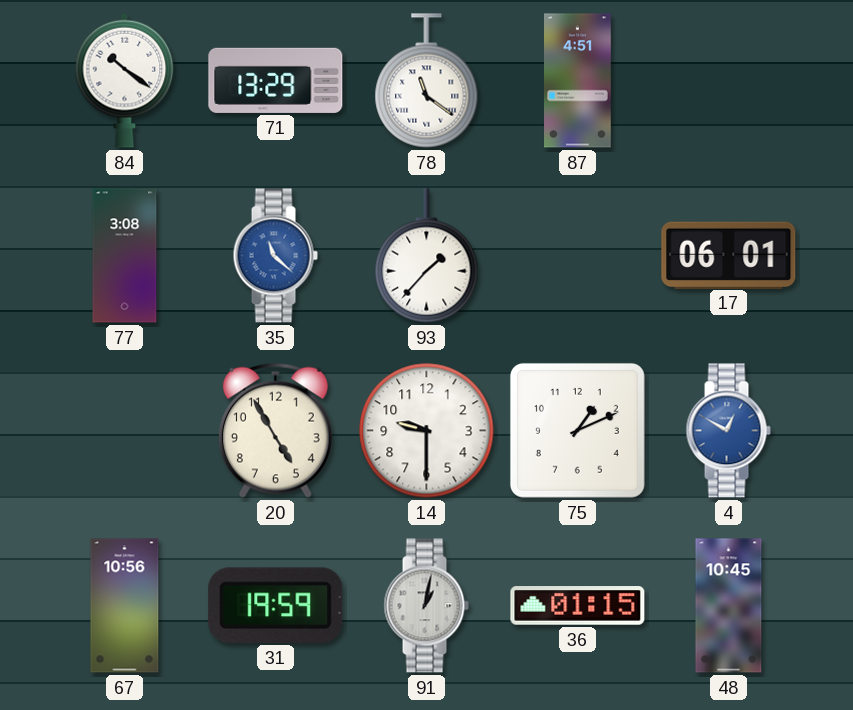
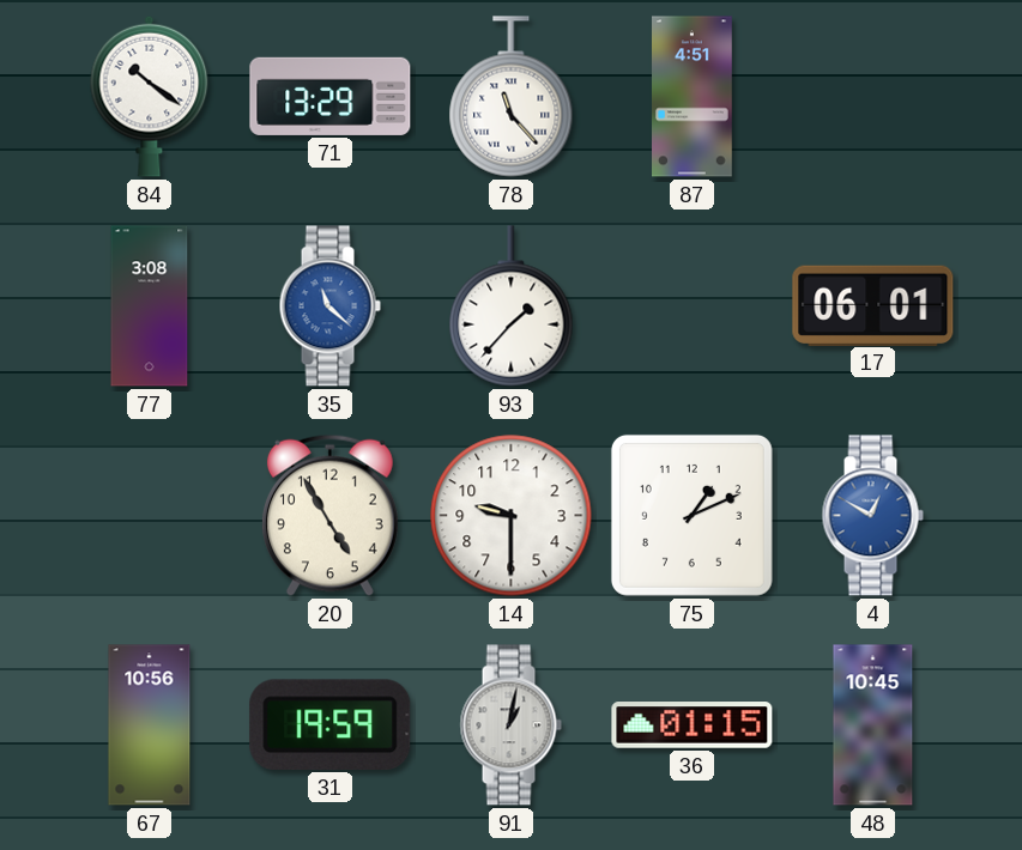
78: 11:21 -> 11:23
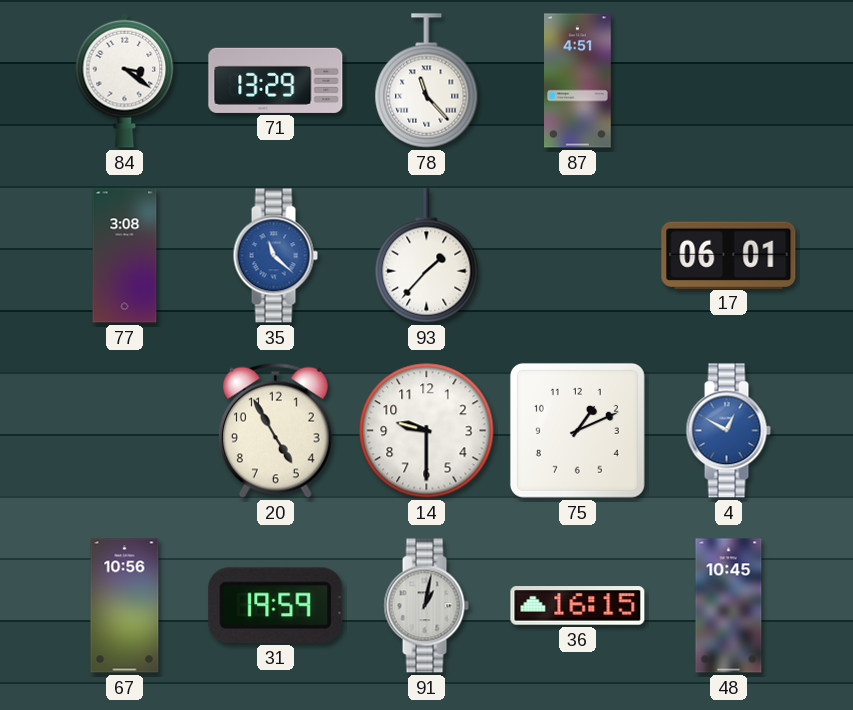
84: 10:21 -> 3:21
36: 01:15 -> 16:15
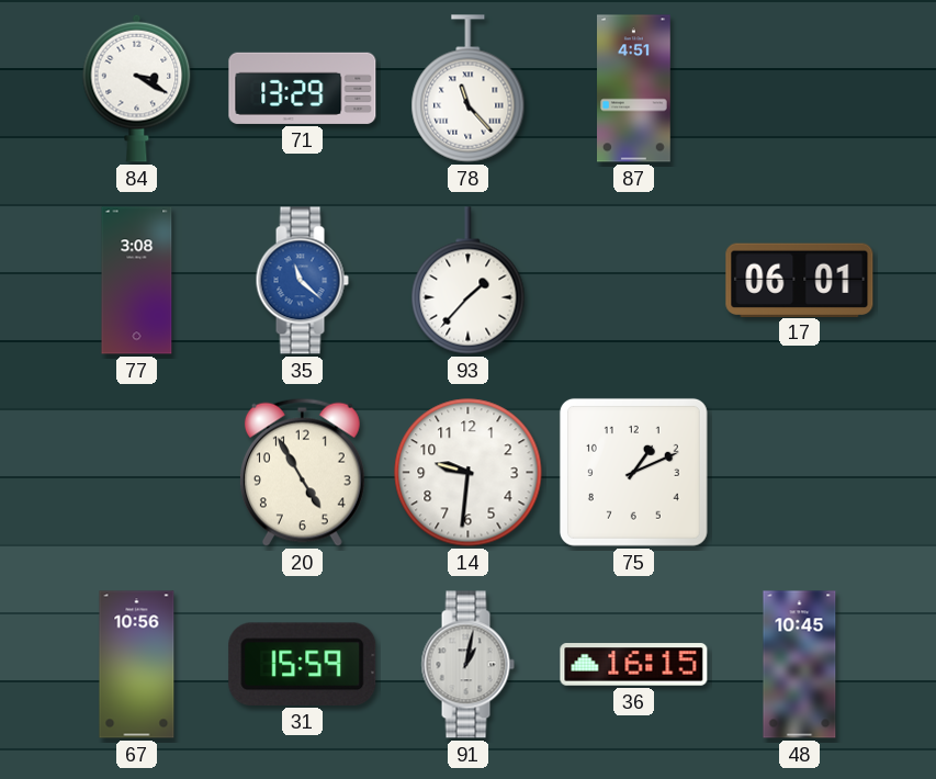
84: 3:21 -> 3:20
14: 9:30 -> 9:31
4: 12:50 -> none
31: 19:59 -> 15:59
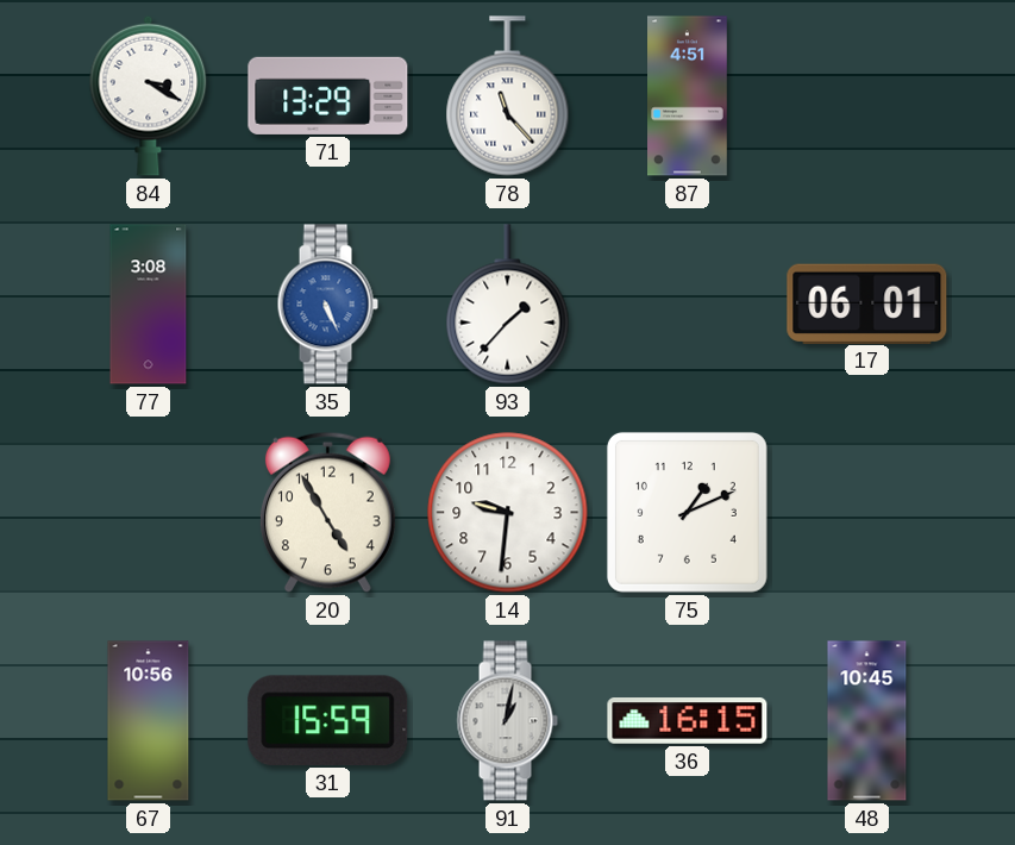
35: 11:22 -> 5:26
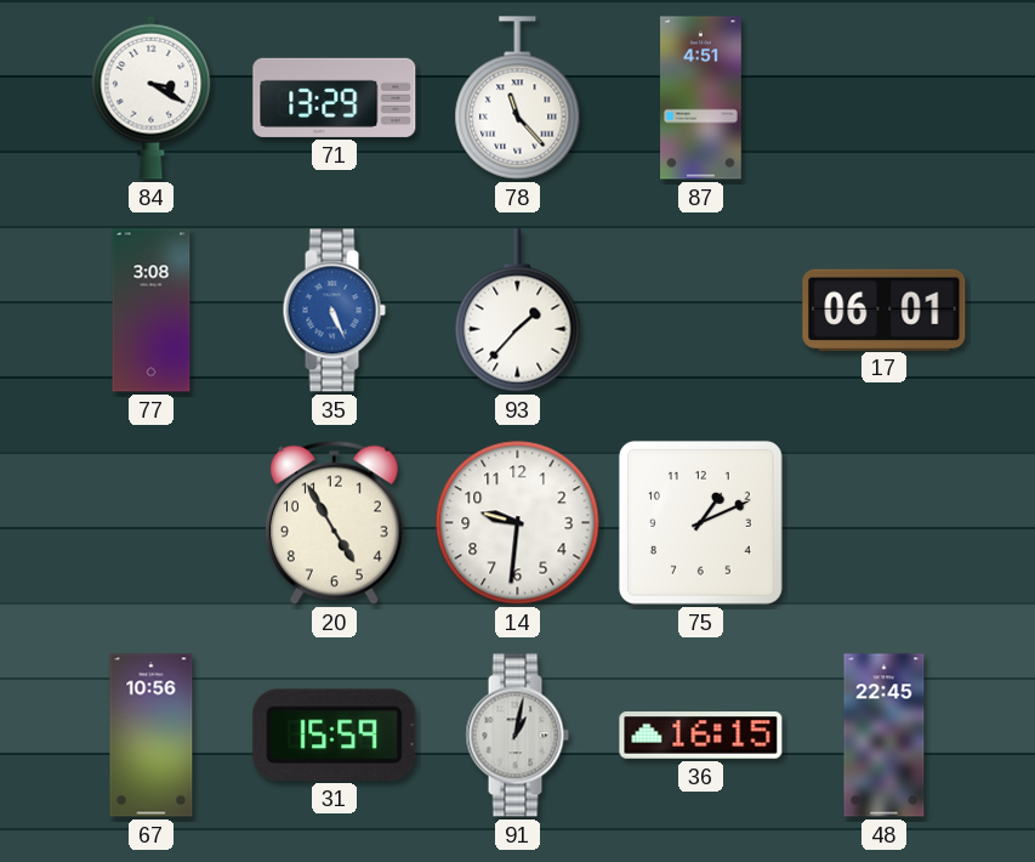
48: 10:45 -> 22:45
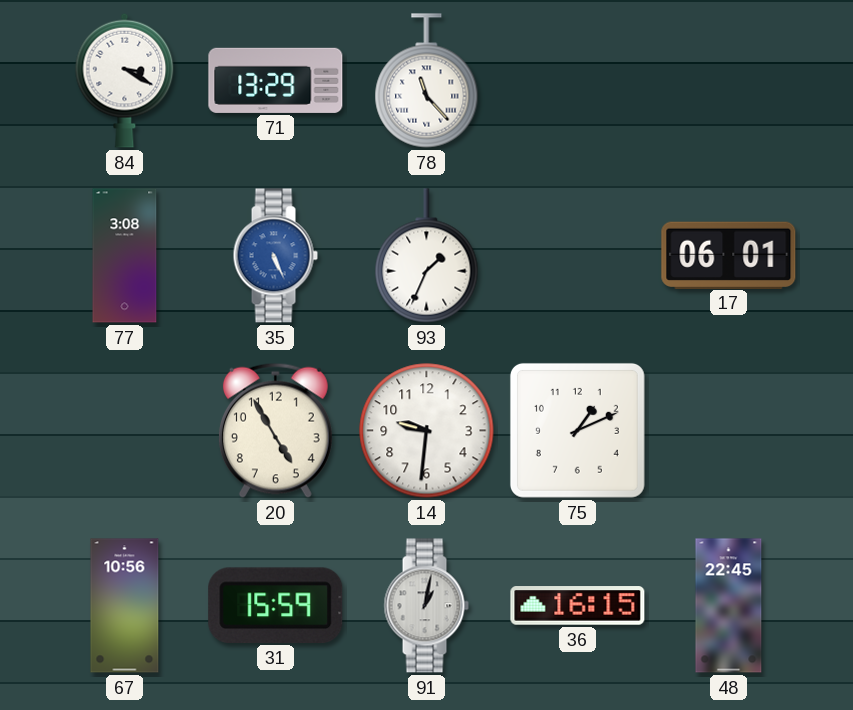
87: 4:51 -> none
93: 1:37 -> 1:34
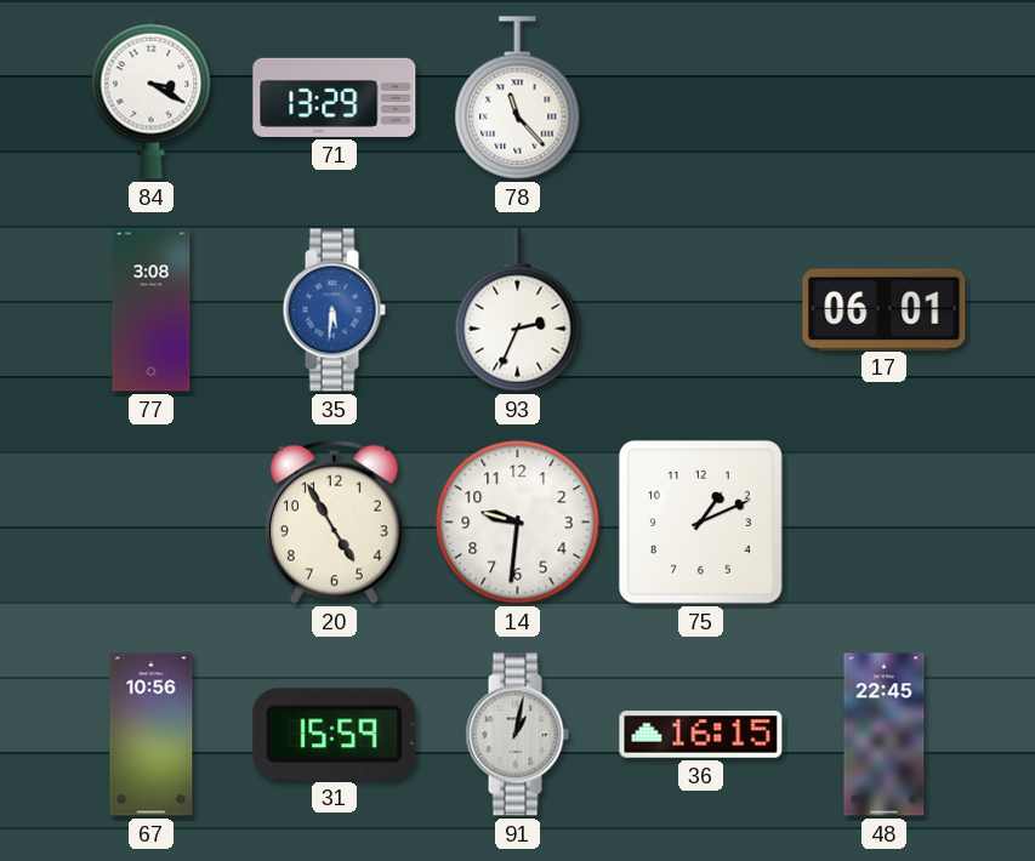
35: 5:26 -> 5:31
93: 1:34 -> 2:34
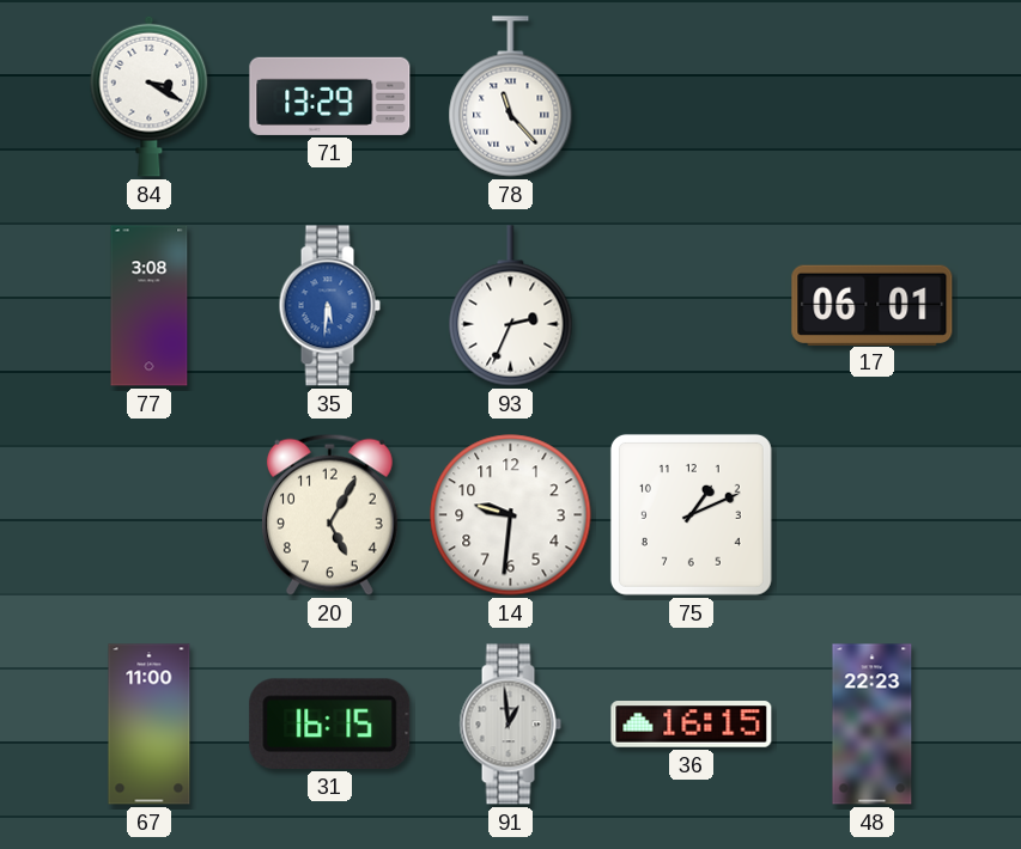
20: 4:55 -> 5:05
67: 10:56 -> 11:00
31: 15:59 -> 16:15
91: 1:02 -> 12:59
48: 22:45 -> 22:23
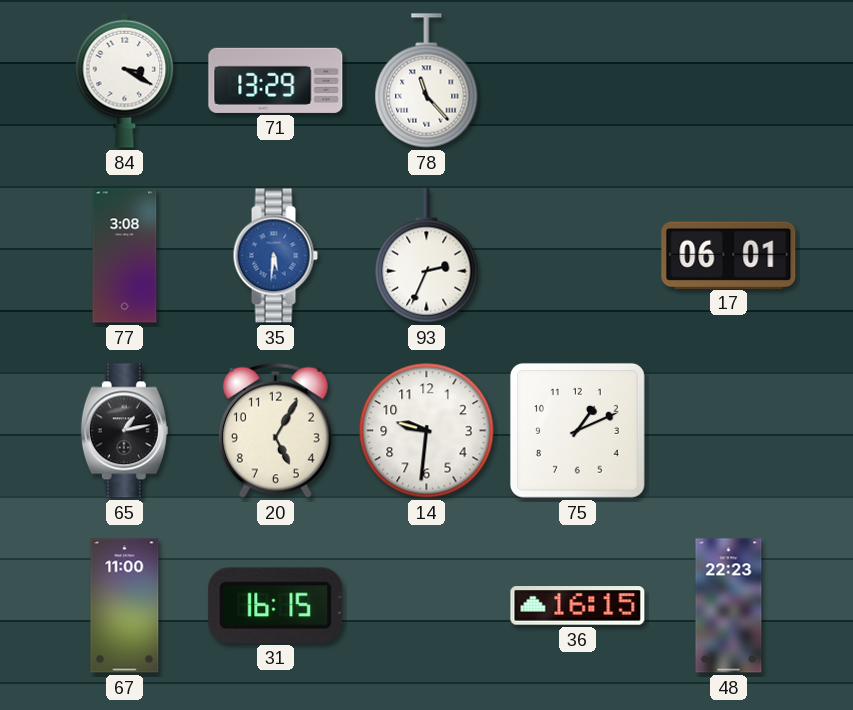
65: none -> 1:13
91: 12:59 -> none
